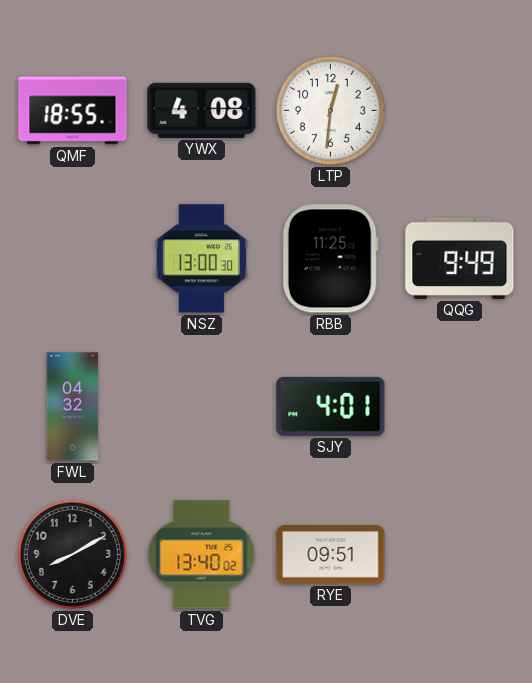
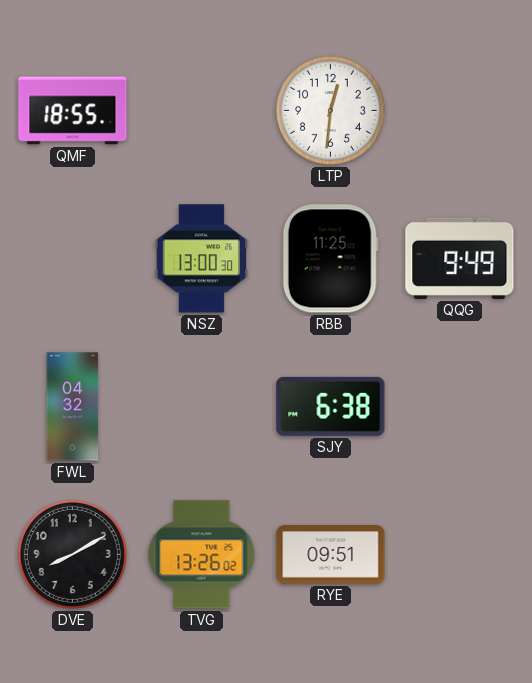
YWX: 4:08 -> none
SJY: 4:01 -> 6:38
TVG: 13:40 -> 13:26
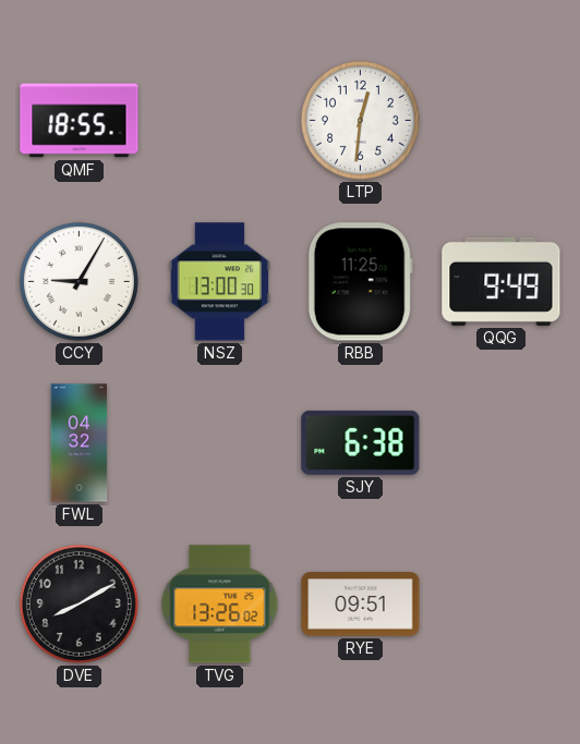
CCY: none -> 9:05
